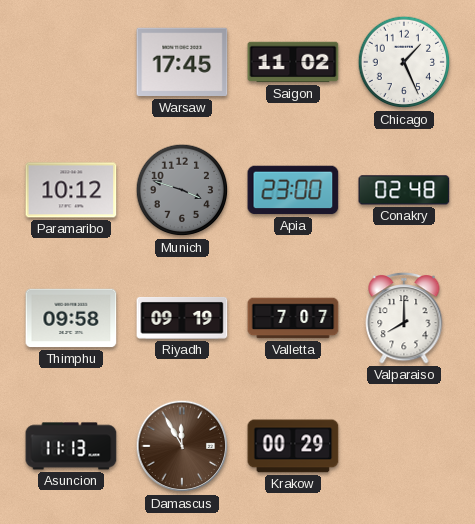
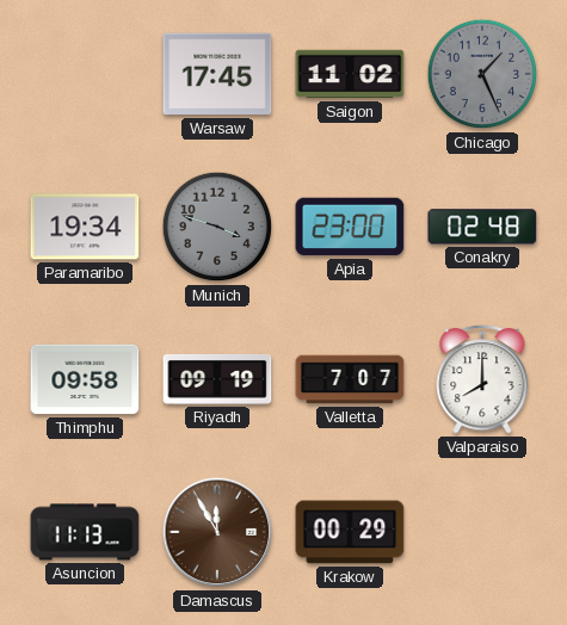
Chicago dial: white -> grey
Paramaribo: 10:12 -> 19:34
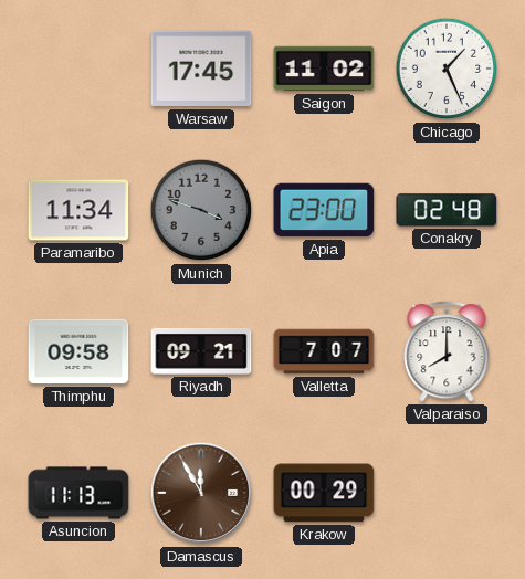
Chicago dial: grey -> white
Paramaribo: 19:34 -> 11:34
Riyadh: 09:19 -> 09:21
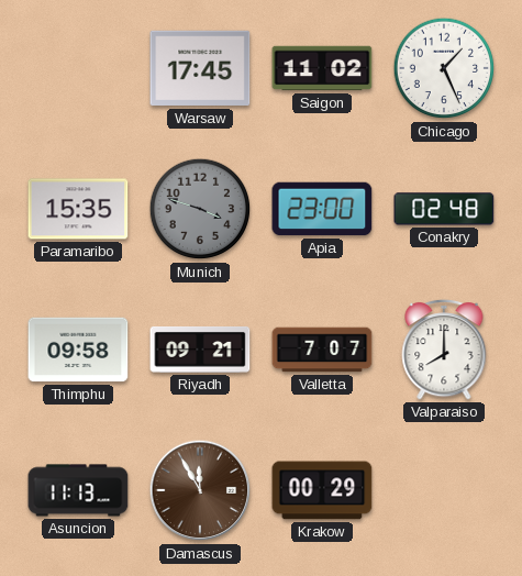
Paramaribo: 11:34 -> 15:35
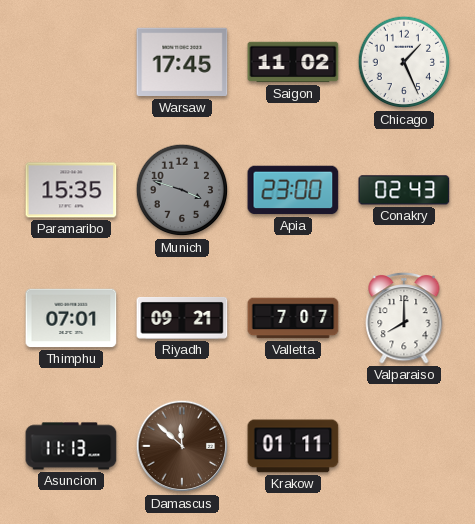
Conakry: 02:48 -> 02:43
Thimphu: 09:58 -> 07:01
Damascus: 11:55 -> 11:52
Krakow: 00:29 -> 01:11
